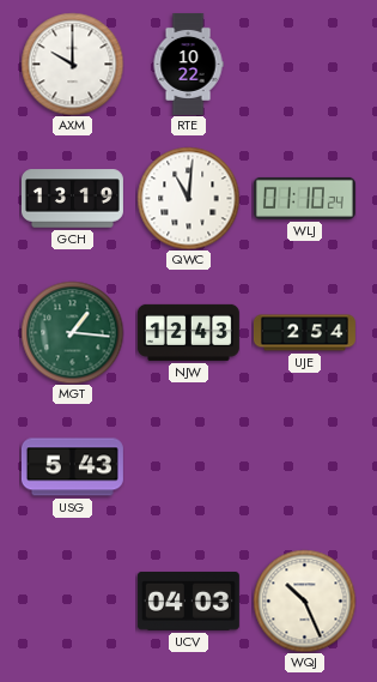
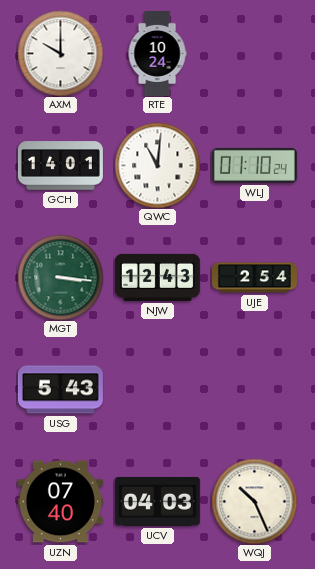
RTE: 10:22 -> 10:24
GCH: 13:19 -> 14:01
MGT: 1:16 -> 3:16
UZN: none -> 07:40
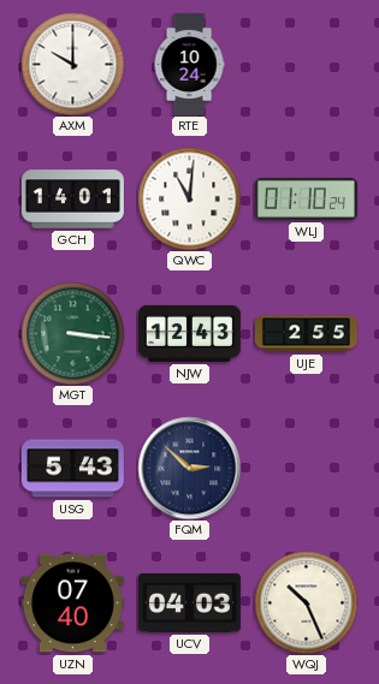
UJE: 2:54 -> 2:55
FQM: none -> 2:52
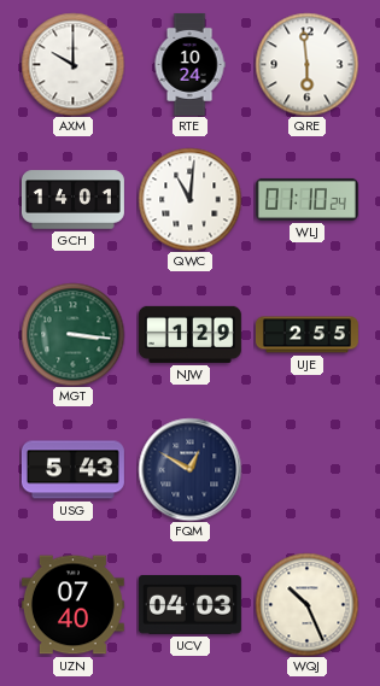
QRE: none -> 5:59
NJW: 12:43 -> 1:29
FQM: 2:52 -> 12:50
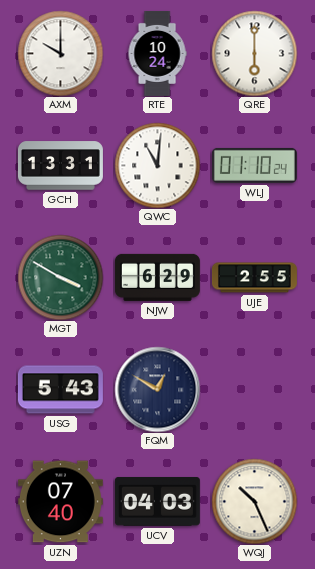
QRE: 5:59 -> 6:00
GCH: 14:01 -> 13:31
MGT: 3:16 -> 3:50
NJW: 1:29 -> 6:29
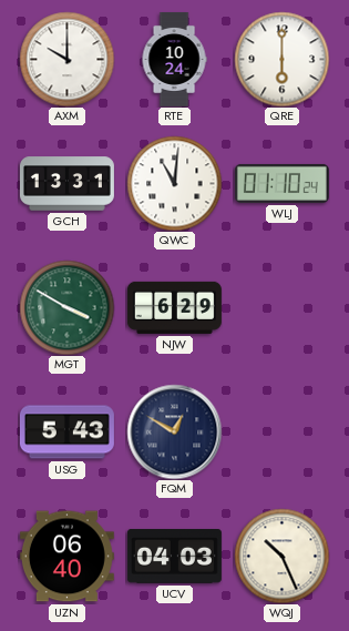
UJE: 2:55 -> none
UZN: 07:40 -> 06:40
